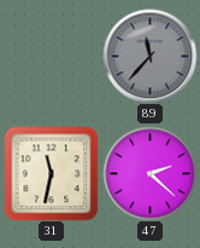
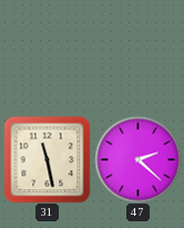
89: 11:37 -> none
31: 11:32 -> 11:28
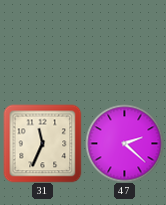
31: 11:28 -> 11:34
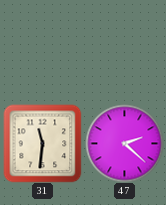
31: 11:34 -> 11:31
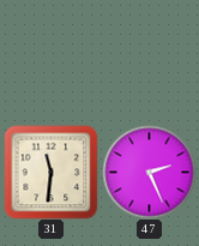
47: 2:22 -> 2:26
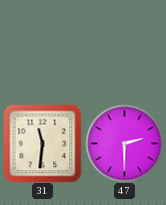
47: 2:26 -> 2:30
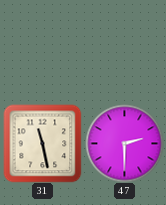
31: 11:31 -> 11:28
